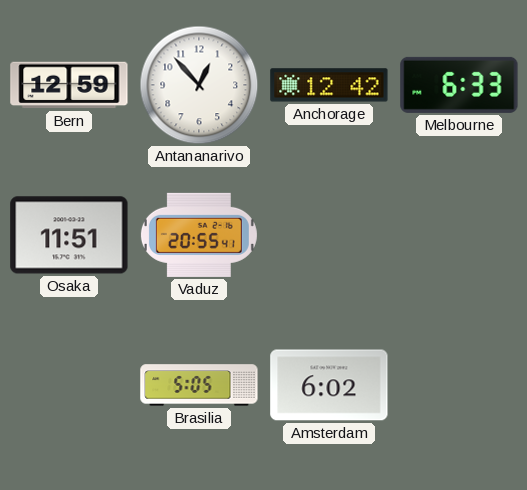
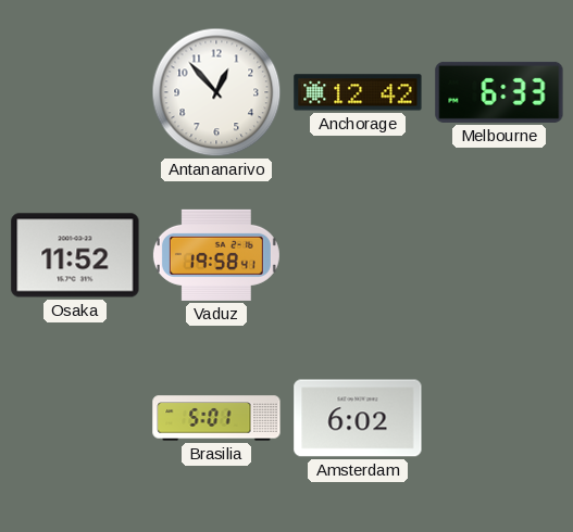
Bern: 12:59 -> none
Osaka: 11:51 -> 11:52
Vaduz: 20:55 -> 19:58
Brasilia: 5:05 -> 5:01
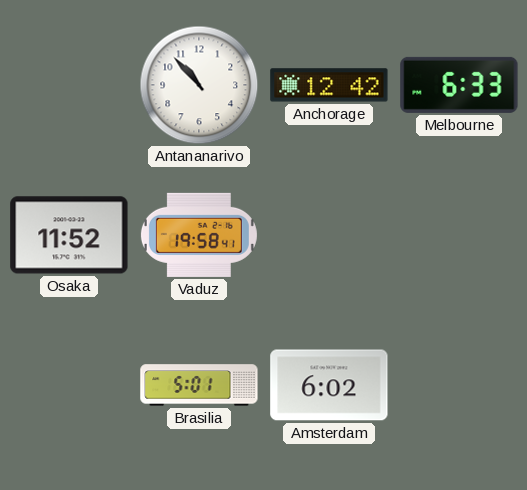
Antananarivo: 12:53 -> 10:53
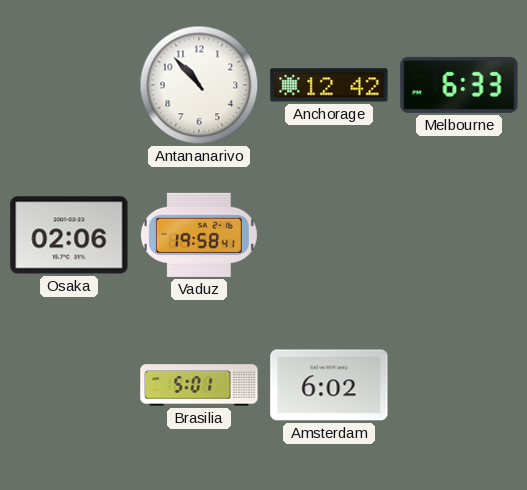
Osaka: 11:52 -> 02:06
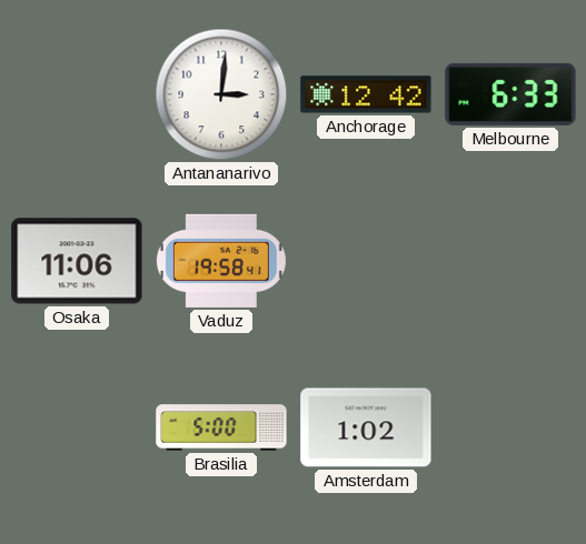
Antananarivo: 10:53 -> 3:01
Osaka: 02:06 -> 11:06
Brasilia: 5:01 -> 5:00
Amsterdam: 6:02 -> 1:02
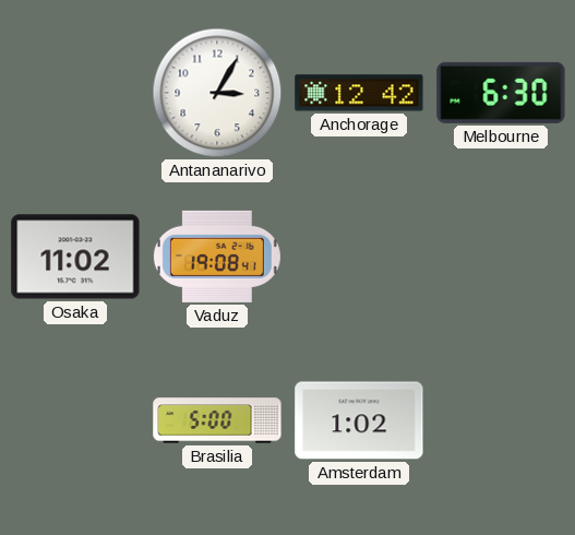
Antananarivo: 3:01 -> 3:05
Melbourne: 6:33 -> 6:30
Osaka: 11:06 -> 11:02
Vaduz: 19:58 -> 19:08
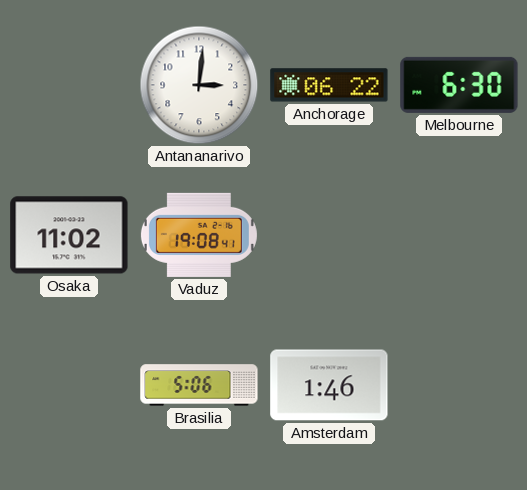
Antananarivo: 3:05 -> 3:01
Anchorage: 12:42 -> 06:22
Brasilia: 5:00 -> 5:06
Amsterdam: 1:02 -> 1:46
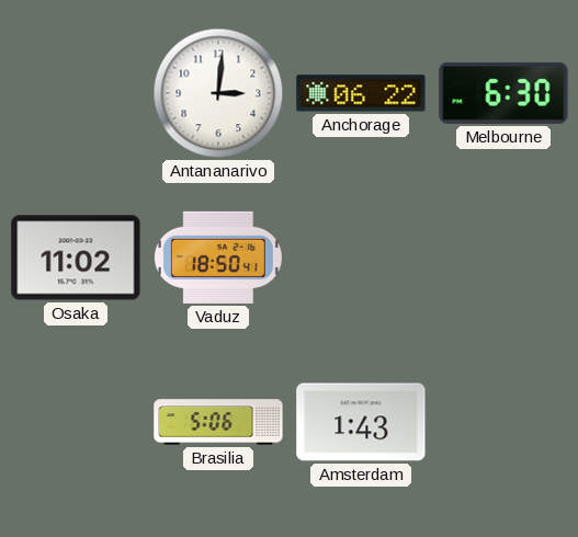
Vaduz: 19:08 -> 18:50
Amsterdam: 1:46 -> 1:43
